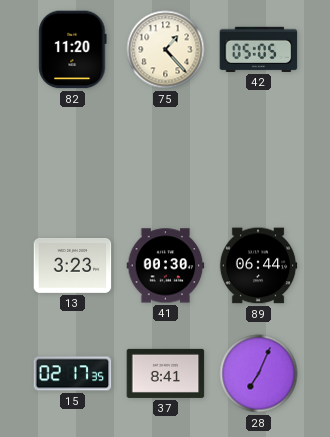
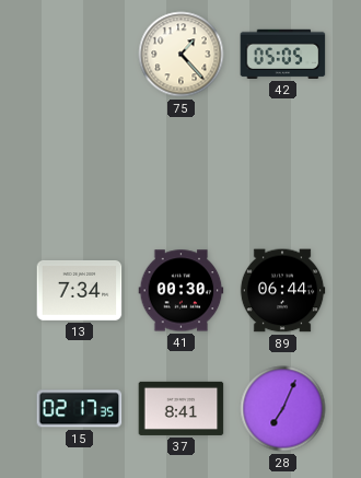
82: 11:20 -> none
13: 3:23 -> 7:34
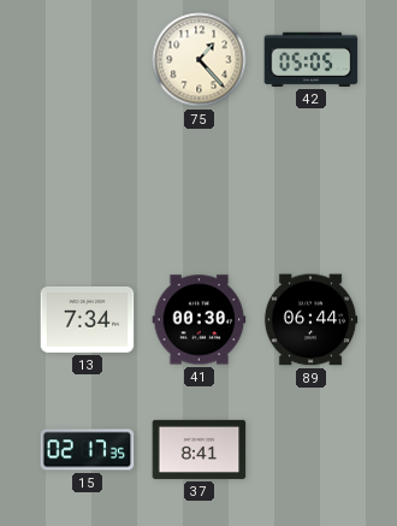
28: 7:04 -> none
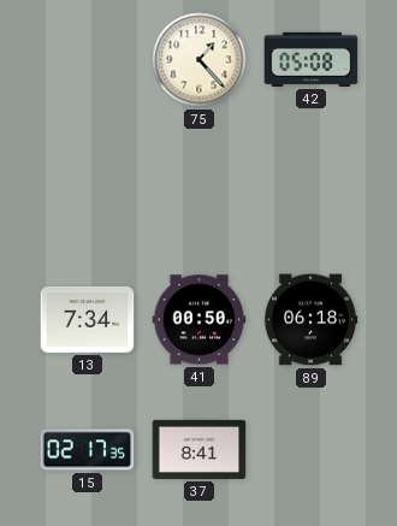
42: 05:05 -> 05:08
41: 00:30 -> 00:50
89: 06:44 -> 06:18
